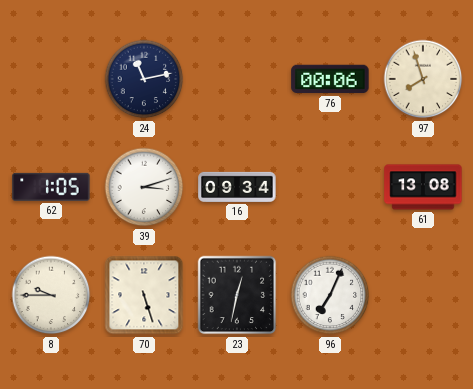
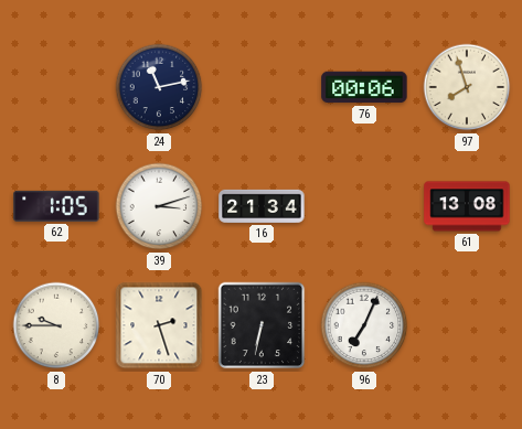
16: 09:34 -> 21:34
70: 5:27 -> 2:27
23: 12:32 -> 6:32
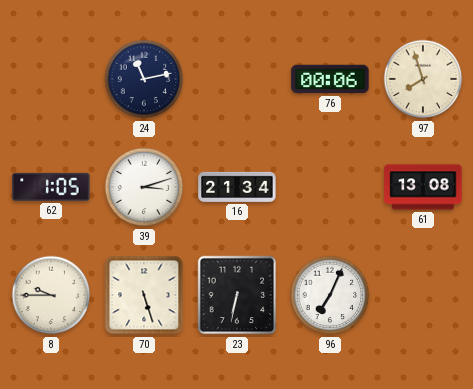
70: 2:27 -> 5:27
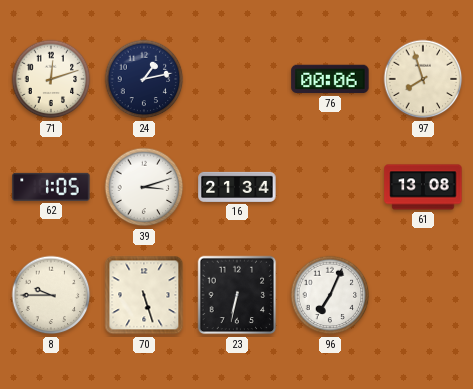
71: none -> 12:12
24: 11:13 -> 1:13
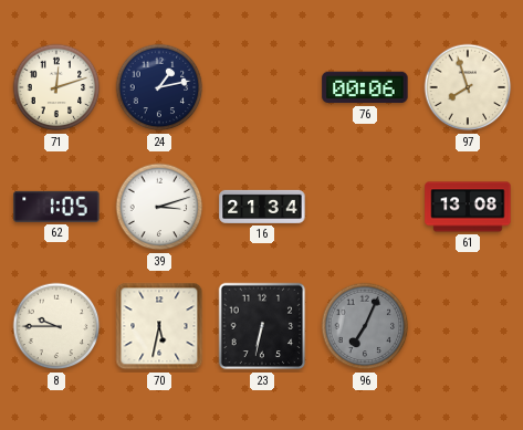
70: 5:27 -> 5:32
96 dial: white -> grey
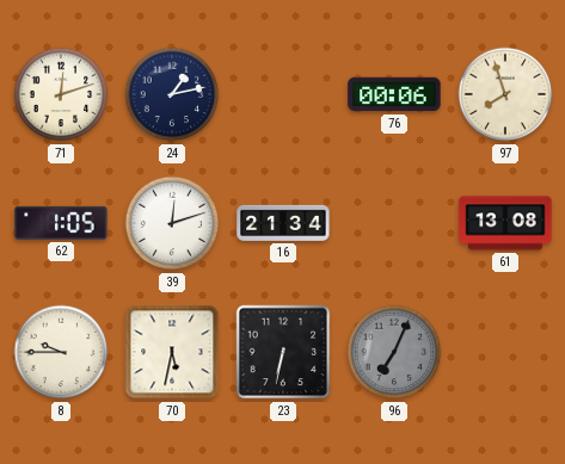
39: 3:12 -> 12:12
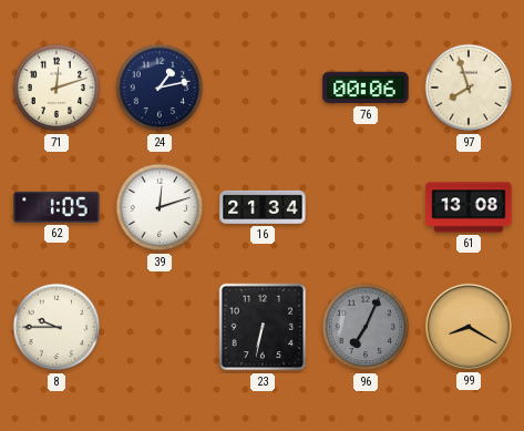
70: 5:32 -> none
99: none -> 8:20
